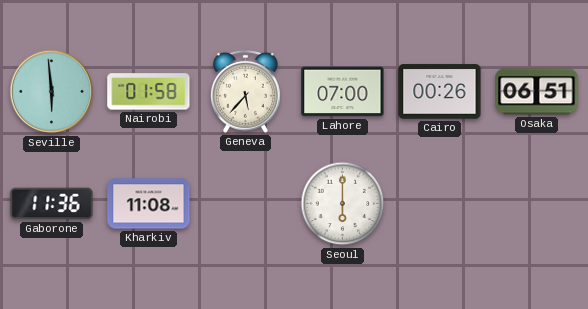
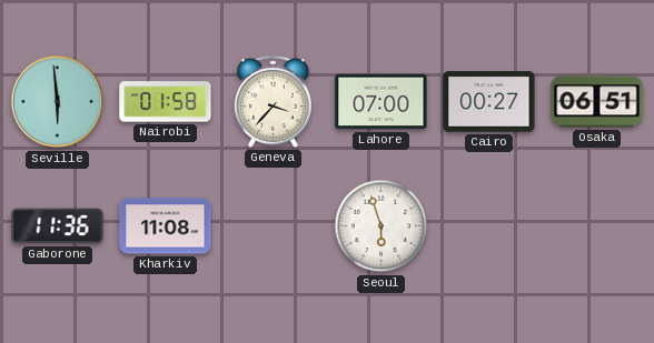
Geneva: 5:37 -> 3:37
Cairo: 00:26 -> 00:27
Seoul: 6:00 -> 5:57
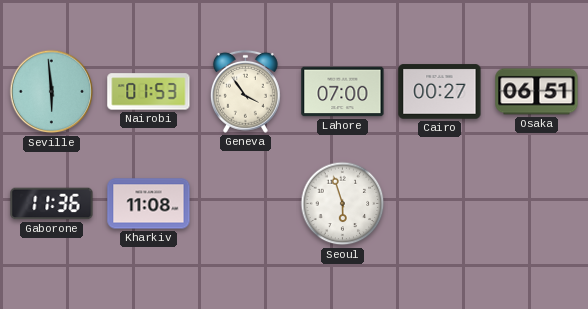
Nairobi: 01:58 -> 01:53
Geneva: 3:37 -> 3:54
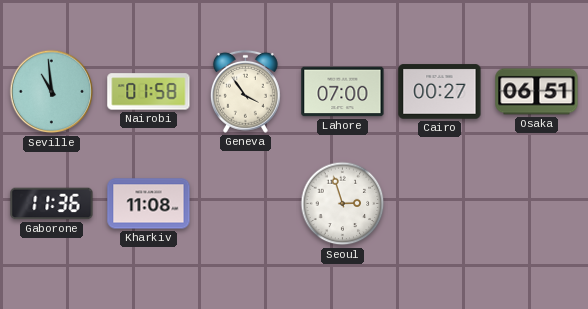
Seville: 5:59 -> 10:59
Nairobi: 01:53 -> 01:58
Seoul: 5:57 -> 2:57
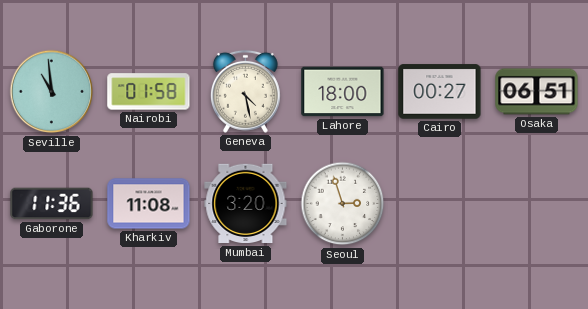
Geneva: 3:54 -> 4:28
Lahore: 07:00 -> 18:00
Mumbai: none -> 3:20
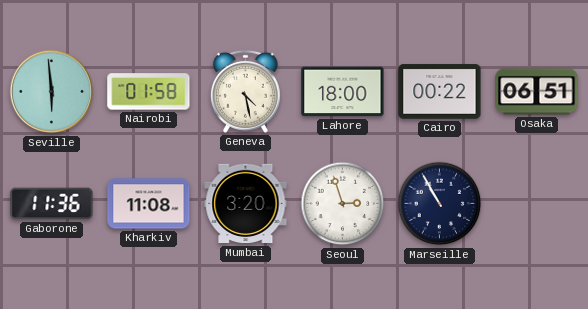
Seville: 10:59 -> 5:59
Cairo: 00:27 -> 00:22
Marseille: none -> 10:55
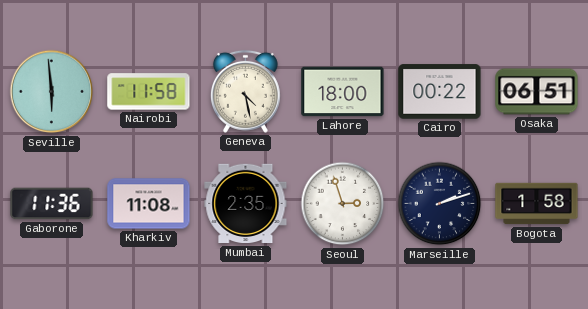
Nairobi: 01:58 -> 11:58
Mumbai: 3:20 -> 2:35
Marseille: 10:55 -> 2:12
Bogota: none -> 1:58
